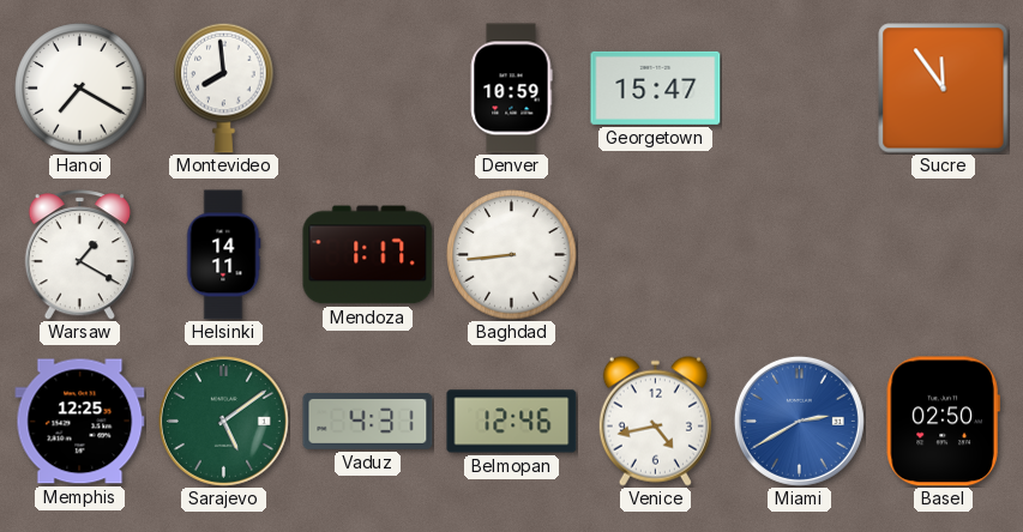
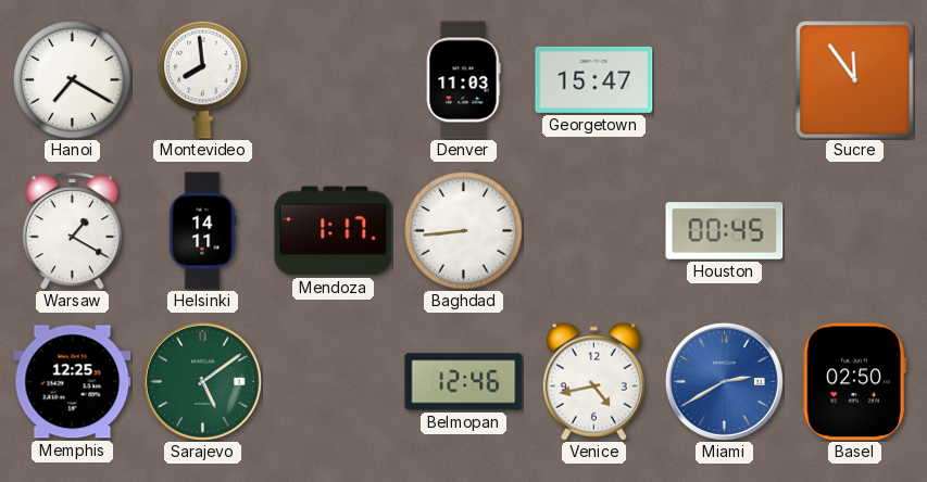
Denver: 10:59 -> 11:03
Houston: none -> 00:45
Vaduz: 4:31 -> none
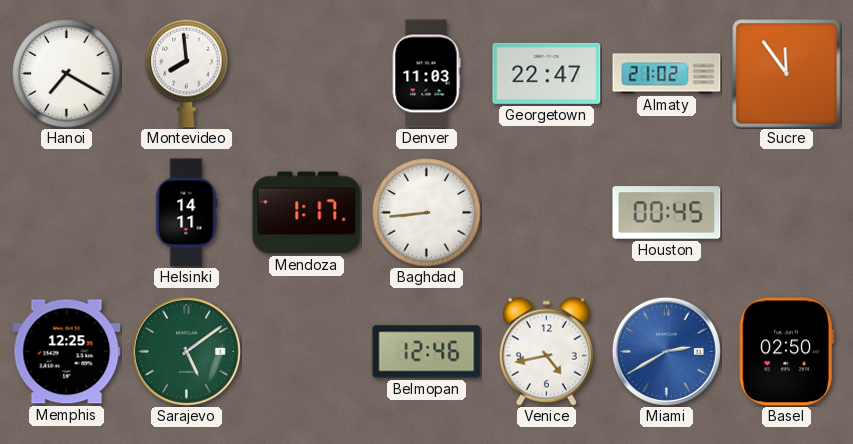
Georgetown: 15:47 -> 22:47
Almaty: none -> 21:02
Warsaw: 1:20 -> none
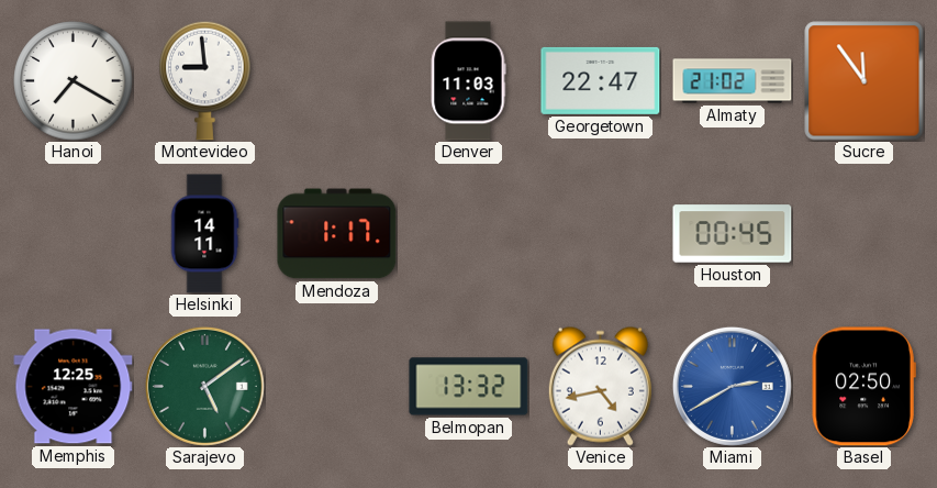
Montevideo: 7:59 -> 8:59
Baghdad: 8:44 -> none
Belmopan: 12:46 -> 13:32
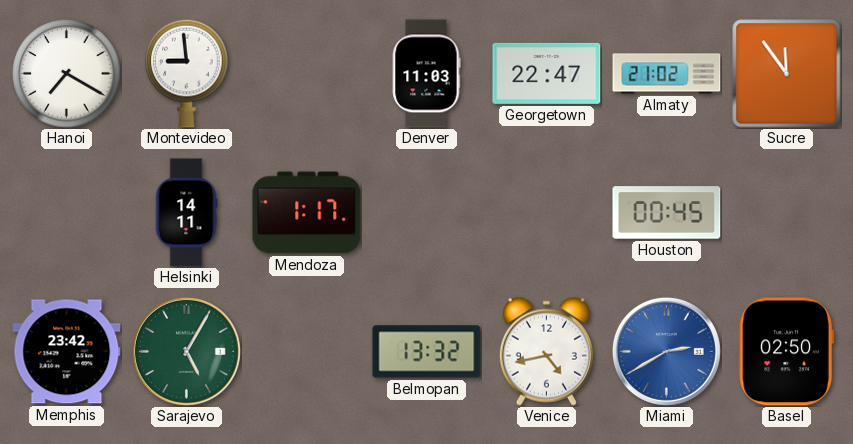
Memphis: 12:25 -> 23:42
Sarajevo: 5:09 -> 5:05
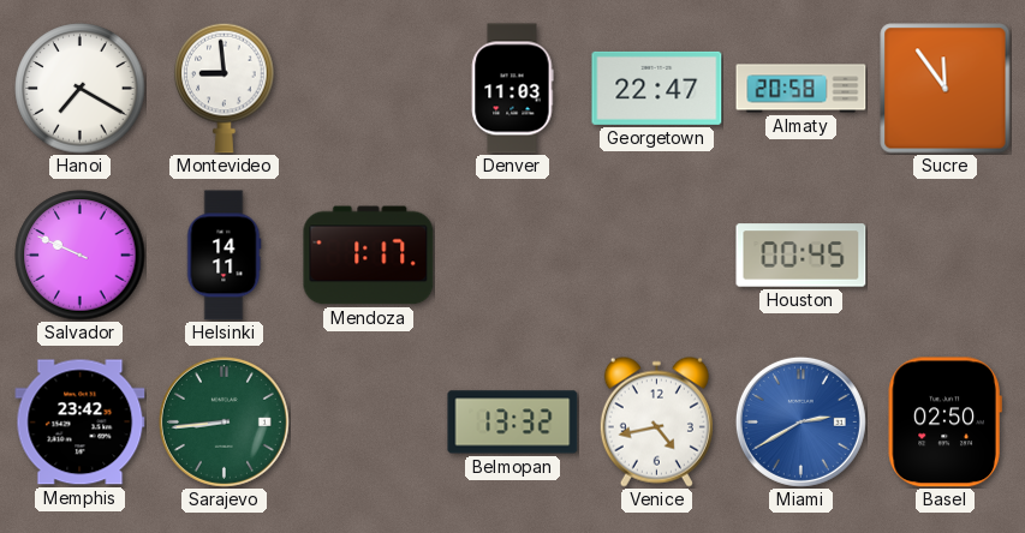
Almaty: 21:02 -> 20:58
Salvador: none -> 9:49
Sarajevo: 5:05 -> 8:44
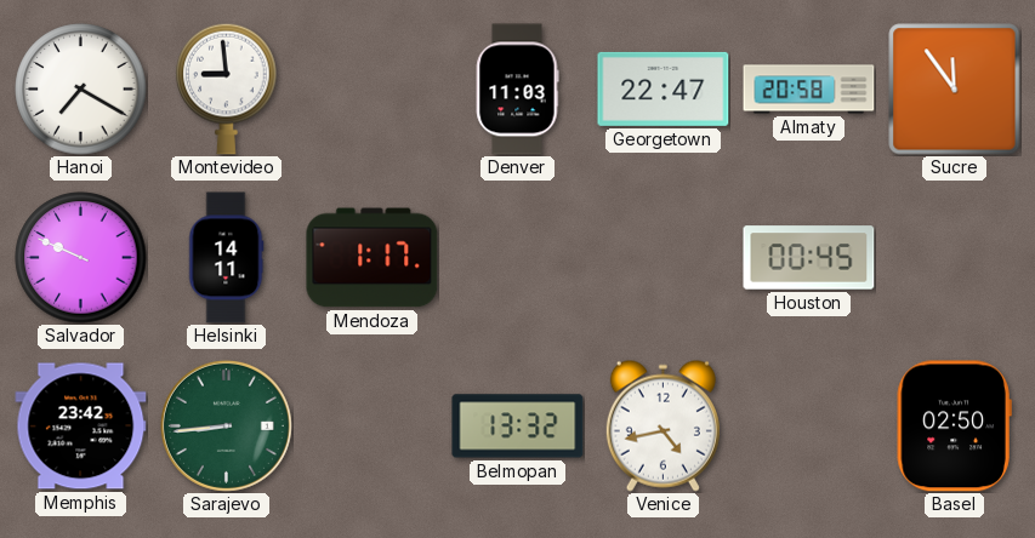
Miami: 2:40 -> none
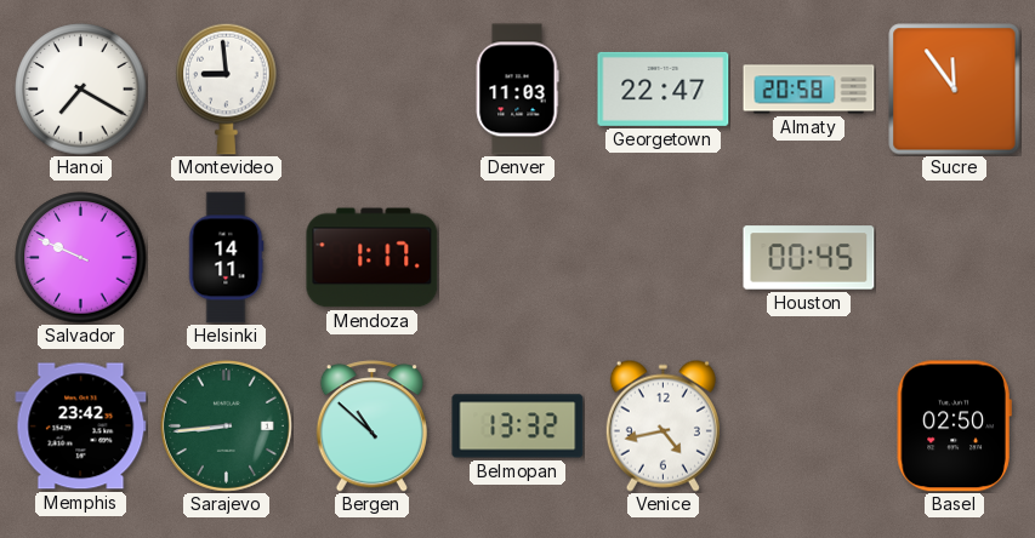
Bergen: none -> 10:52
